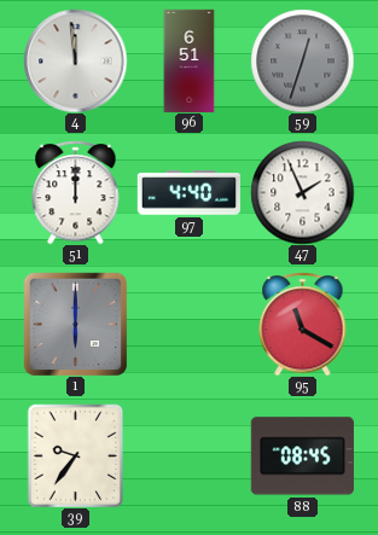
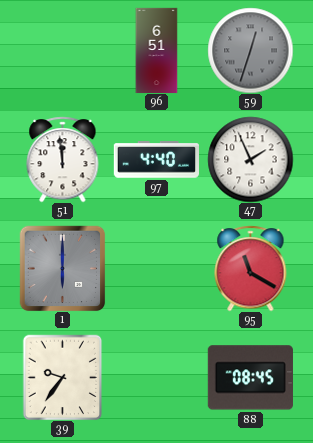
4: 11:59 -> none
51: 12:00 -> 11:59
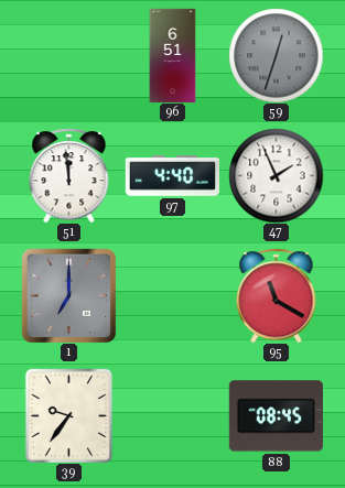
1: 6:00 -> 7:00
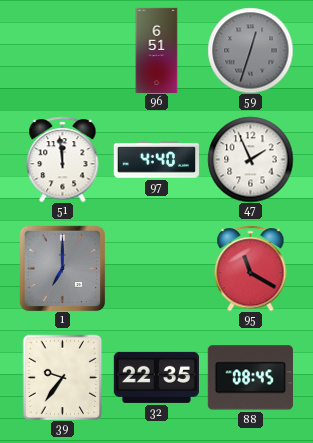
32: none -> 22:35
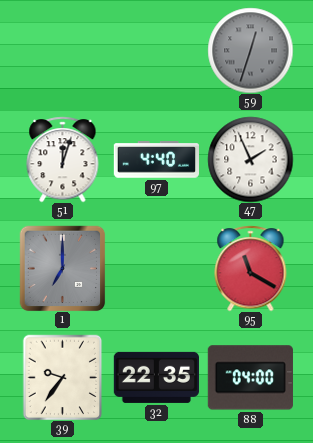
96: 6:51 -> none
51: 11:59 -> 12:03
88: 08:45 -> 04:00
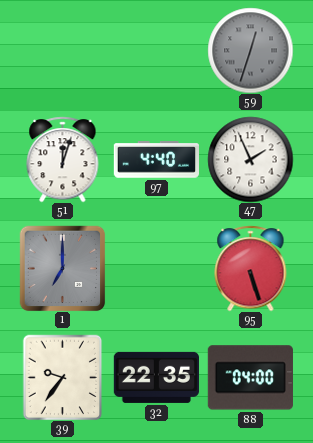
95: 11:20 -> 5:27
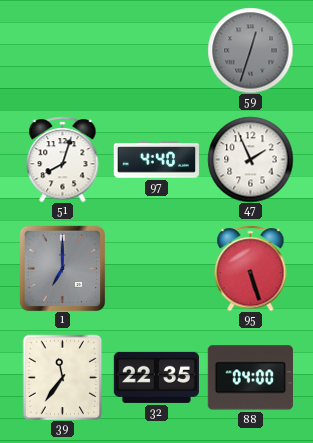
51: 12:03 -> 8:03
39: 9:36 -> 11:36
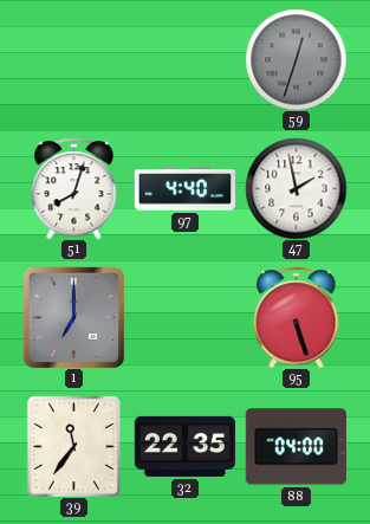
47: 1:56 -> 1:58
